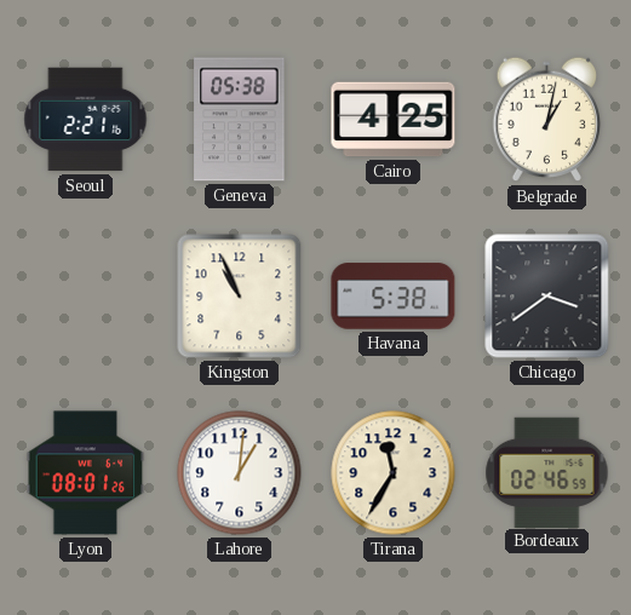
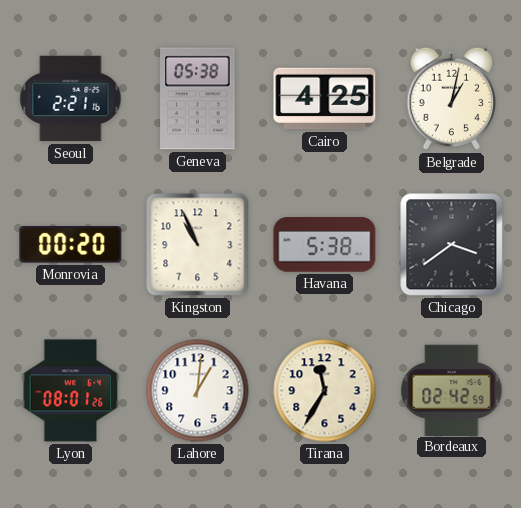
Monrovia: none -> 00:20
Bordeaux: 02:46 -> 02:42
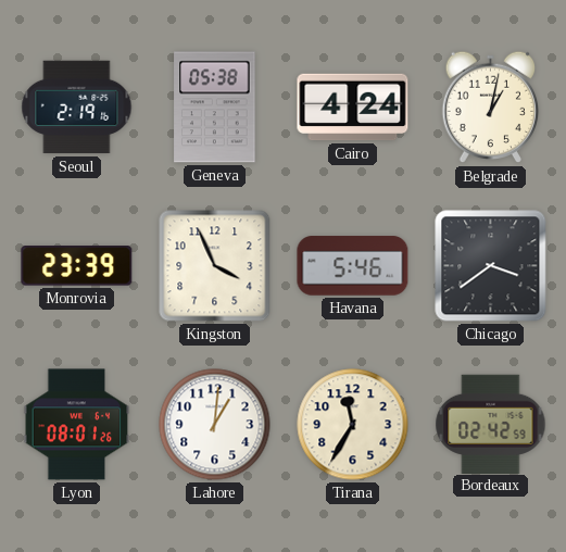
Seoul: 2:21 -> 2:19
Cairo: 4:25 -> 4:24
Monrovia: 00:20 -> 23:39
Kingston: 10:56 -> 3:56
Havana: 5:38 -> 5:46
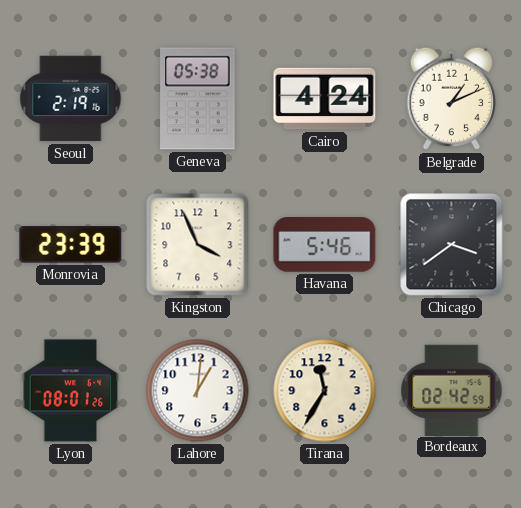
Belgrade: 1:02 -> 1:11
